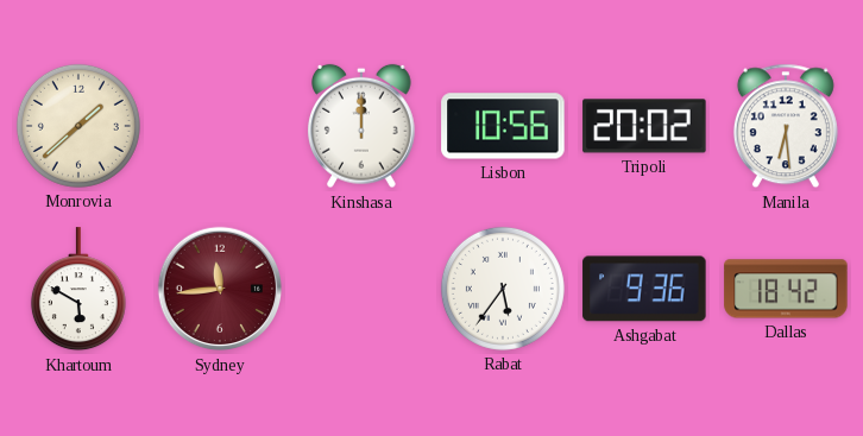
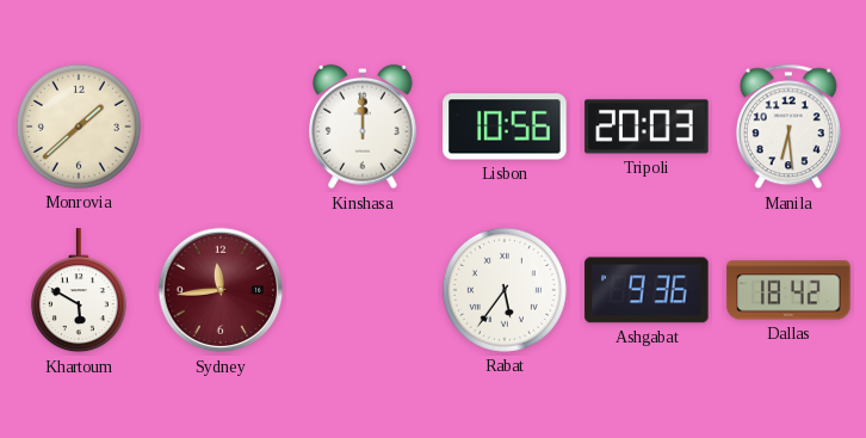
Tripoli: 20:02 -> 20:03
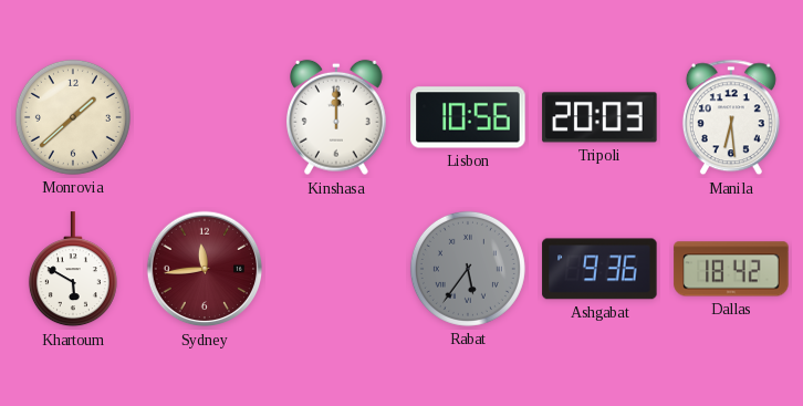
Rabat dial: white -> grey
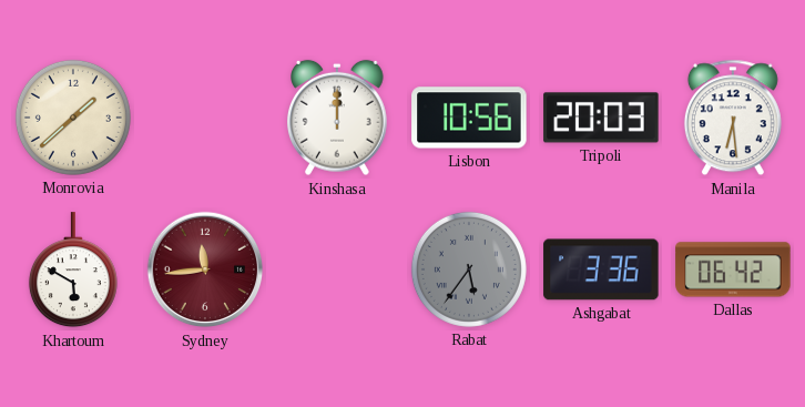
Ashgabat: 9:36 -> 3:36
Dallas: 18:42 -> 06:42
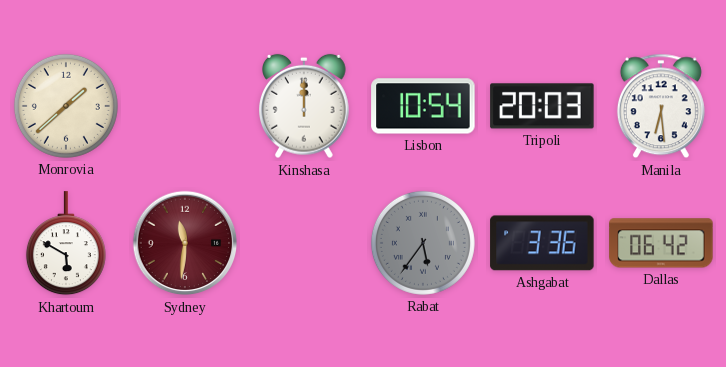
Lisbon: 10:56 -> 10:54
Sydney: 11:44 -> 11:31
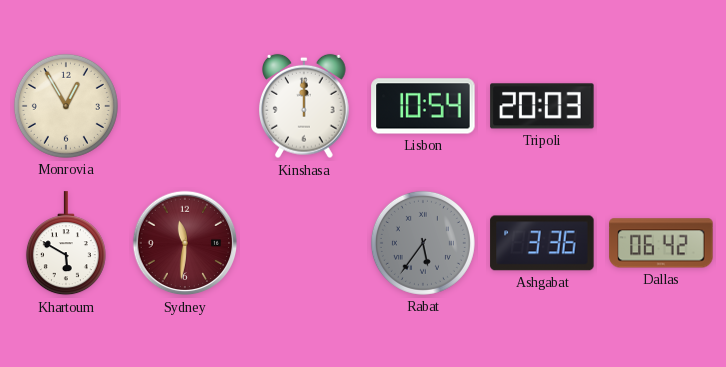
Monrovia: 1:38 -> 12:55
Manila: 6:29 -> none
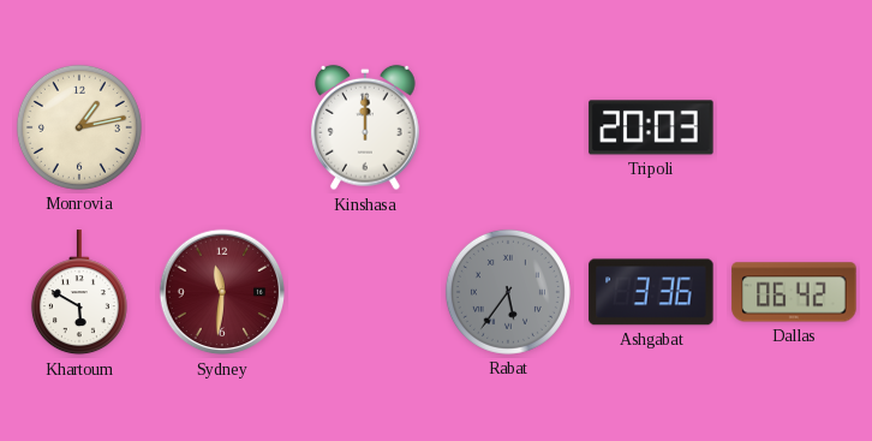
Monrovia: 12:55 -> 1:13
Lisbon: 10:54 -> none
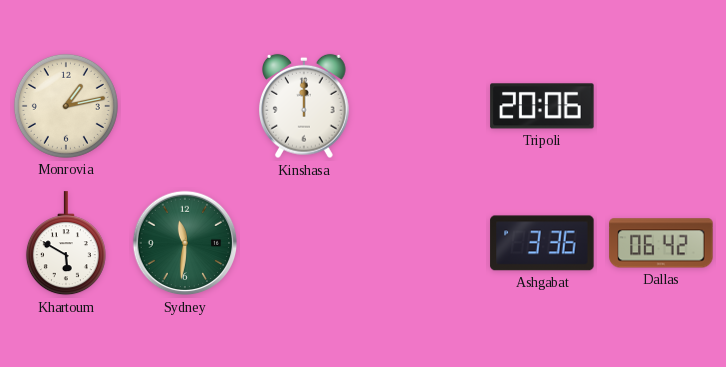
Tripoli: 20:03 -> 20:06
Sydney dial: burgundy -> green
Rabat: 5:36 -> none
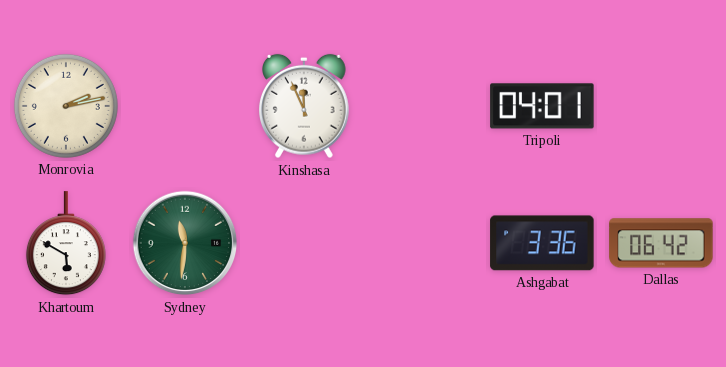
Monrovia: 1:13 -> 2:13
Kinshasa: 12:00 -> 11:56
Tripoli: 20:06 -> 04:01
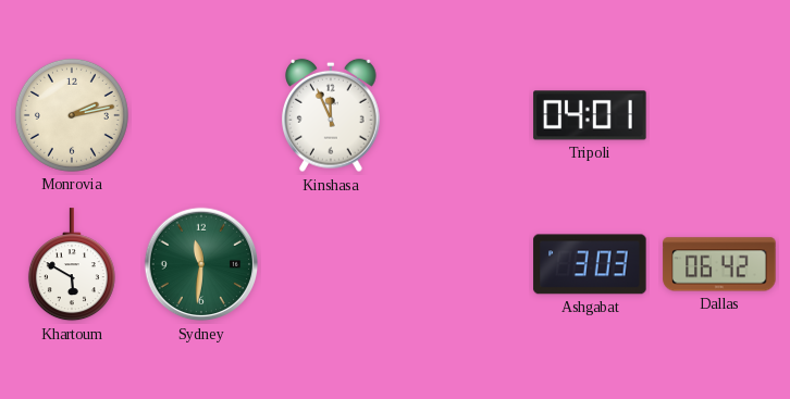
Ashgabat: 3:36 -> 3:03
